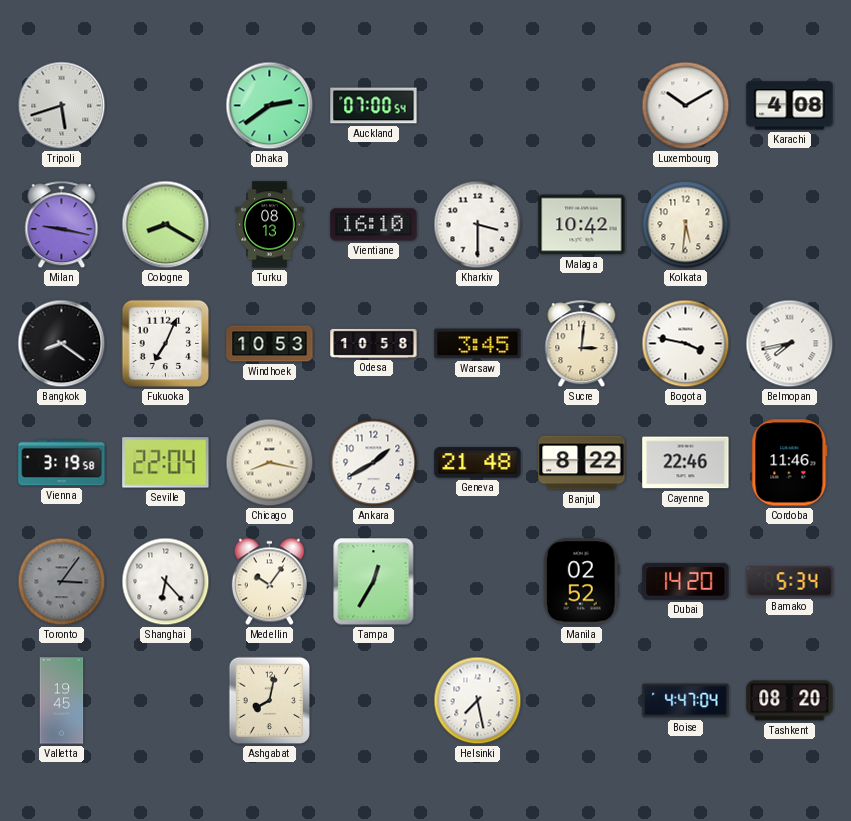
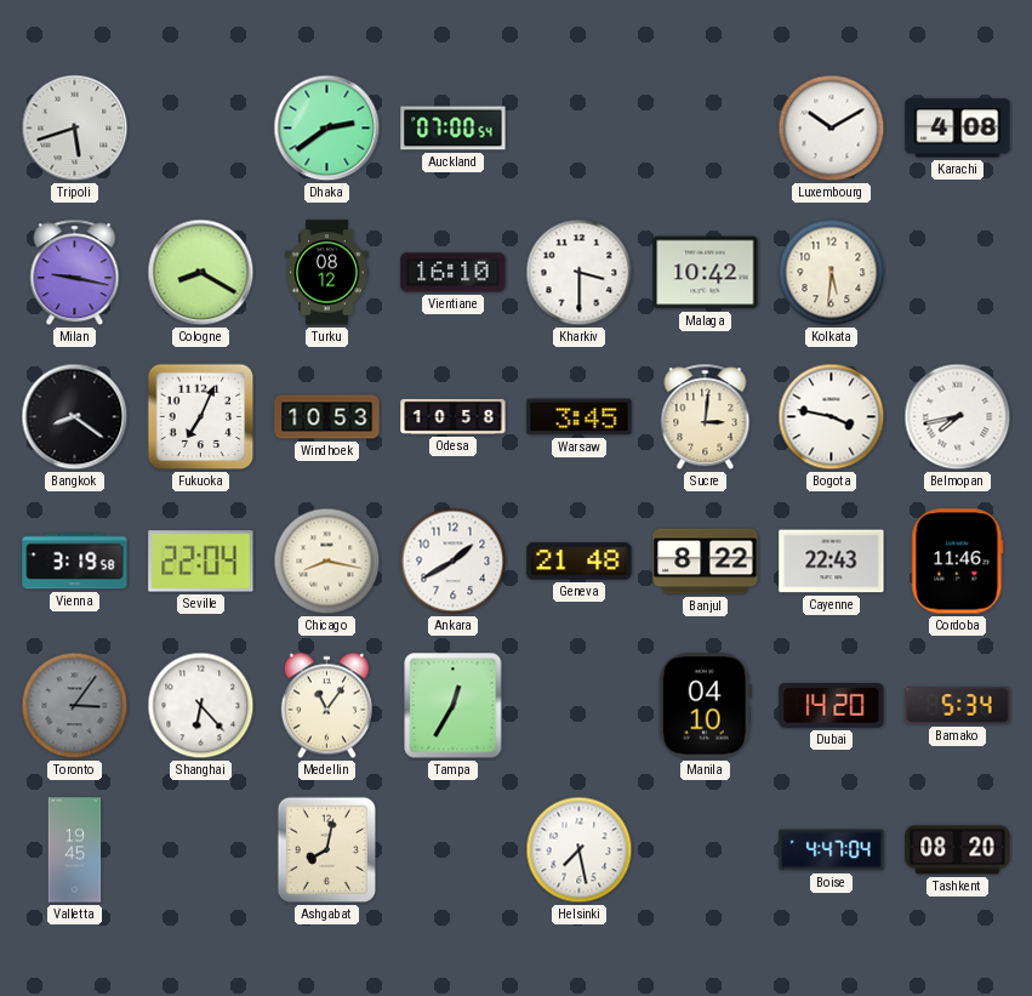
Turku: 08:13 -> 08:12
Cayenne: 22:46 -> 22:43
Medellin: 10:06 -> 11:06
Manila: 02:52 -> 04:10
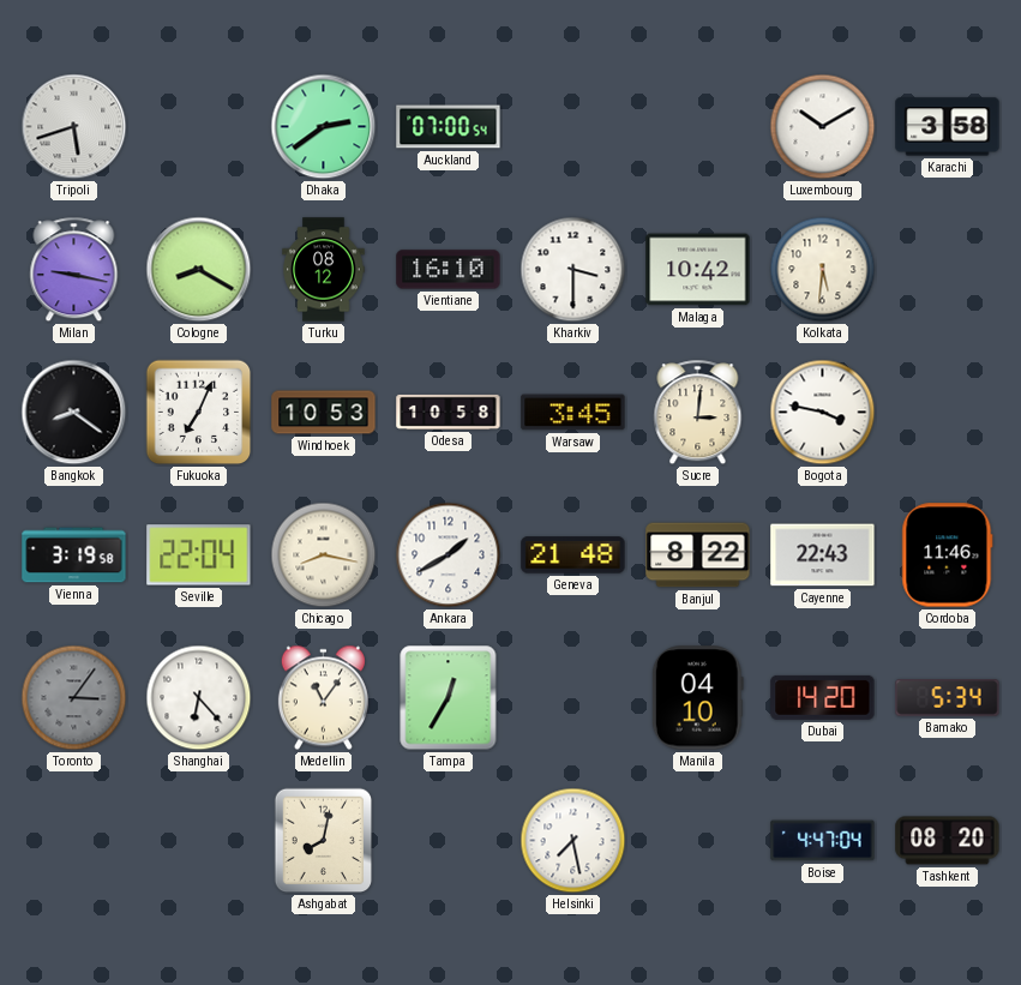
Karachi: 4:08 -> 3:58
Belmopan: 7:43 -> none
Valletta: 19:45 -> none
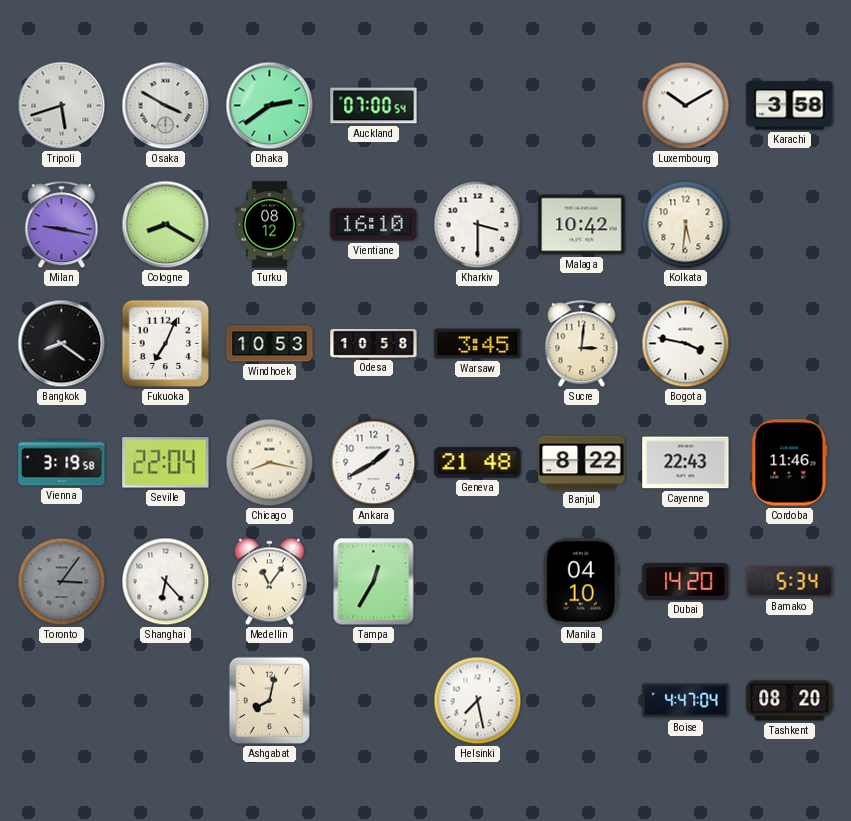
Osaka: none -> 3:50
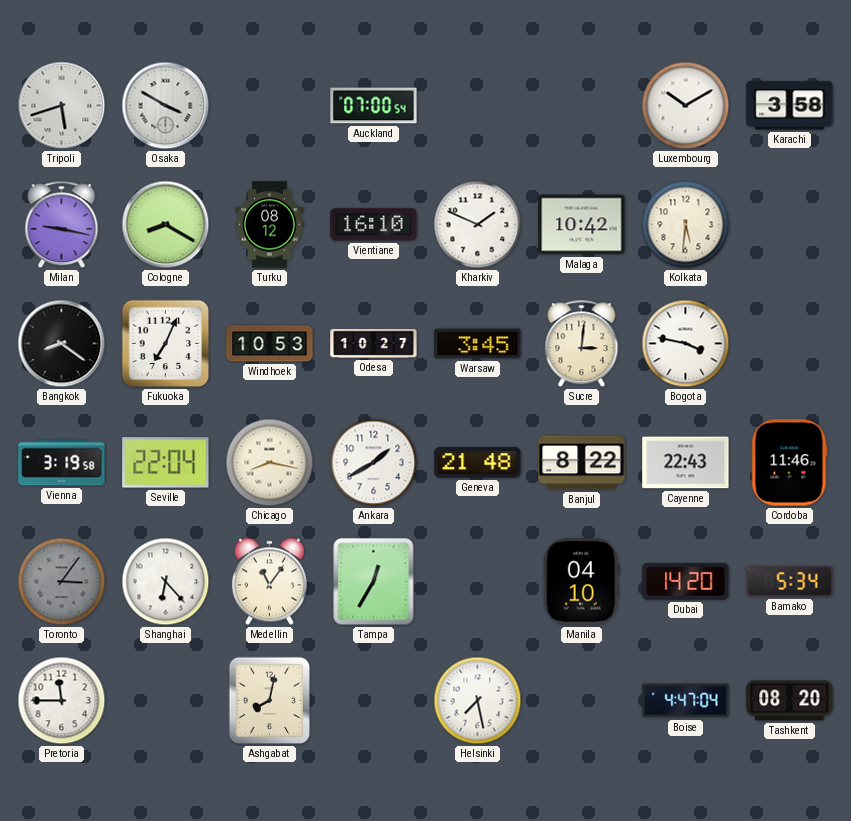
Dhaka: 2:39 -> none
Kharkiv: 3:30 -> 1:49
Odesa: 10:58 -> 10:27
Pretoria: none -> 11:45
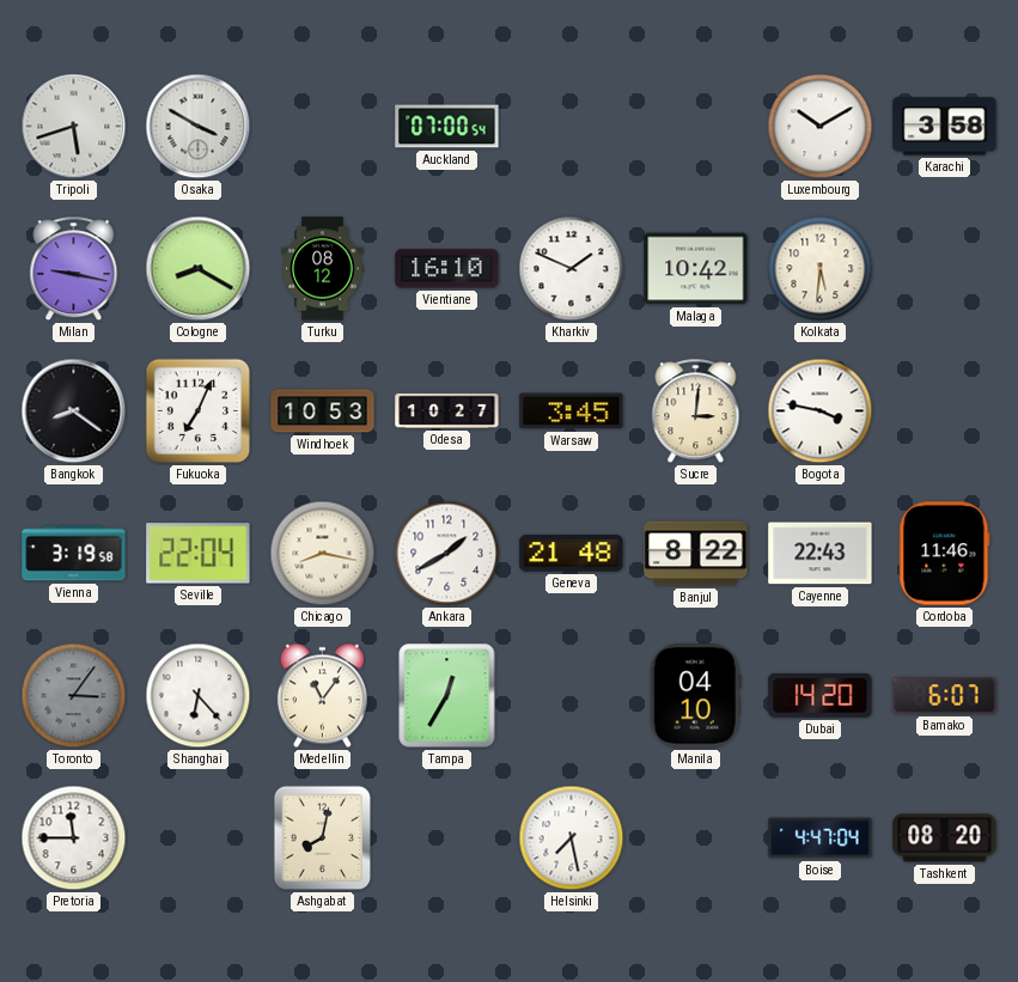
Bamako: 5:34 -> 6:07
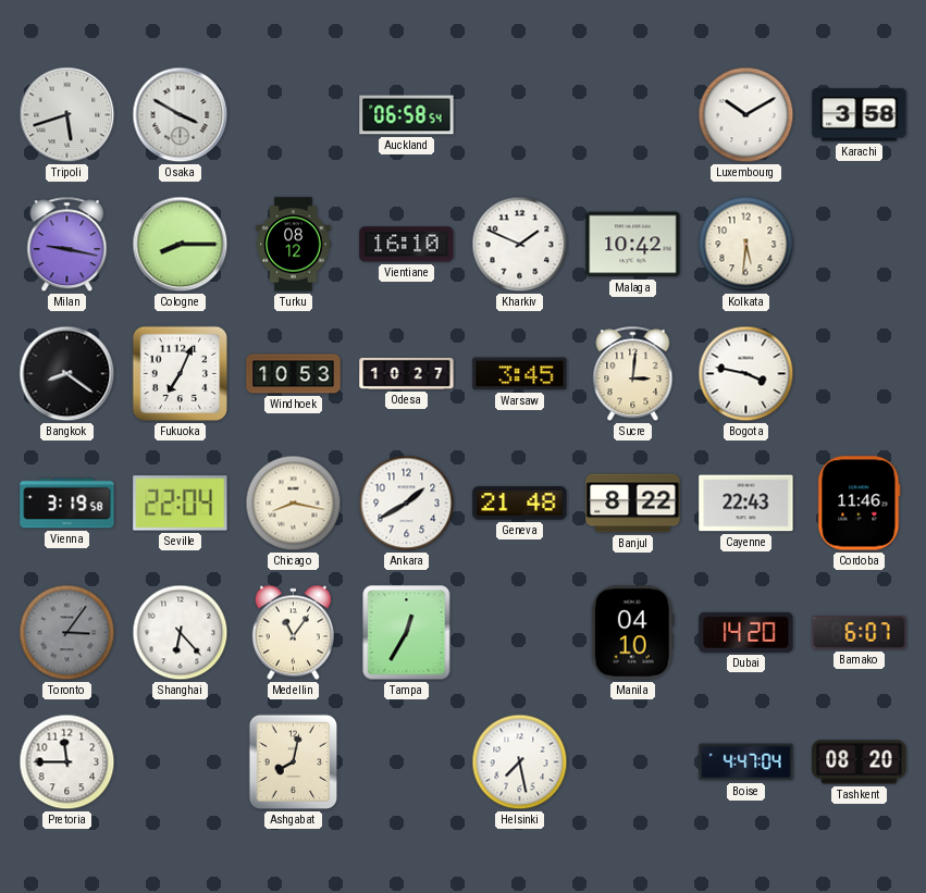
Auckland: 07:00 -> 06:58
Cologne: 8:20 -> 8:15
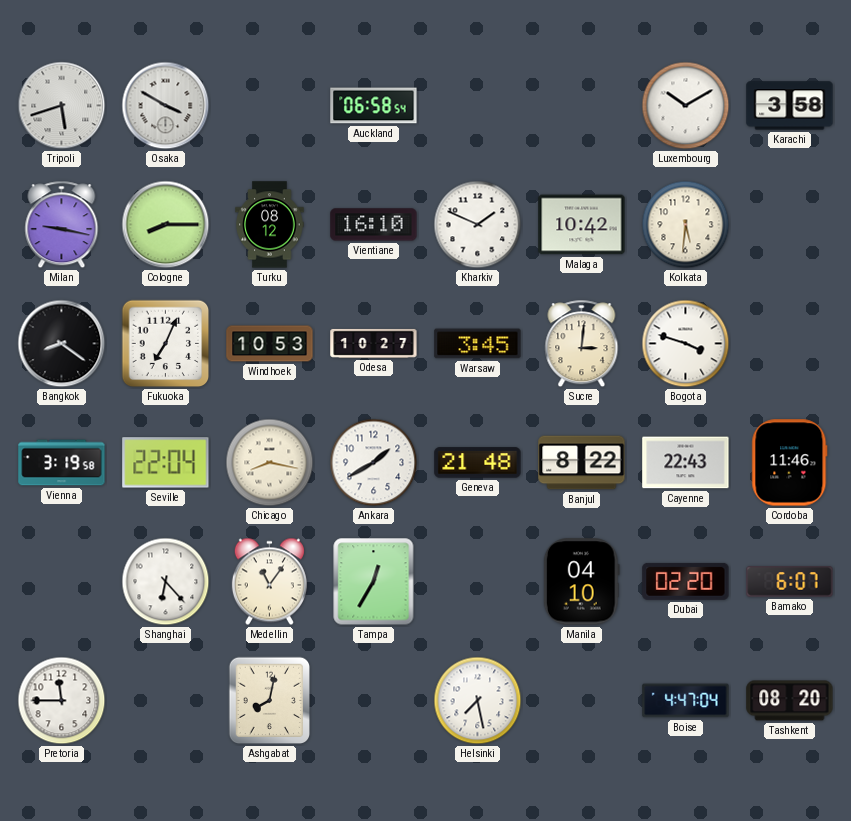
Bogota: 3:47 -> 3:48
Toronto: 3:06 -> none
Dubai: 14:20 -> 02:20
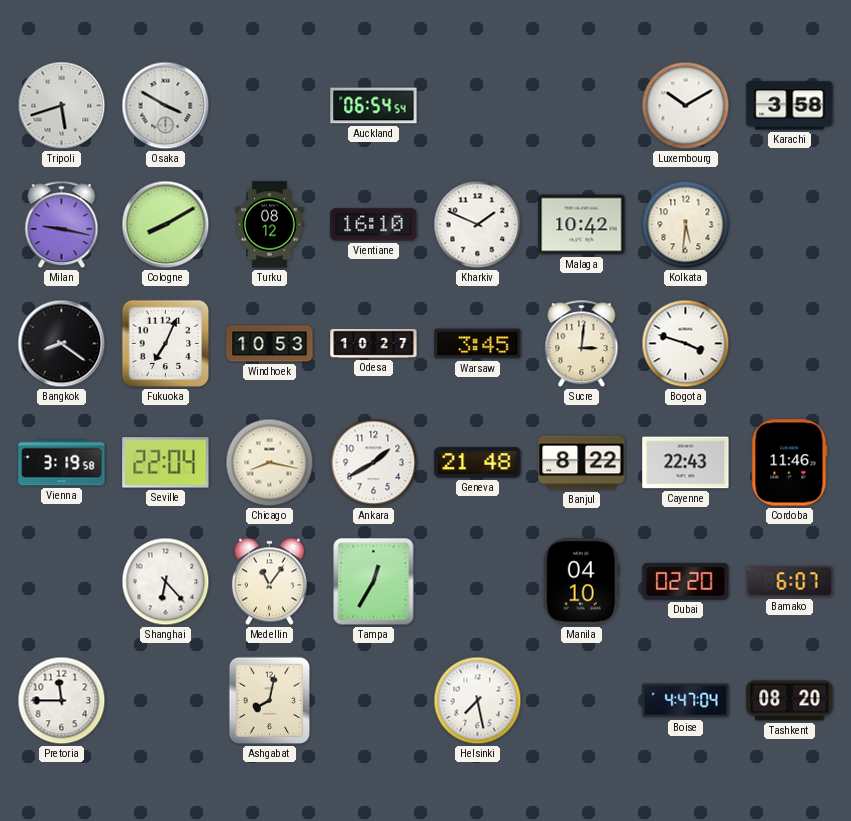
Auckland: 06:58 -> 06:54
Cologne: 8:15 -> 8:10
